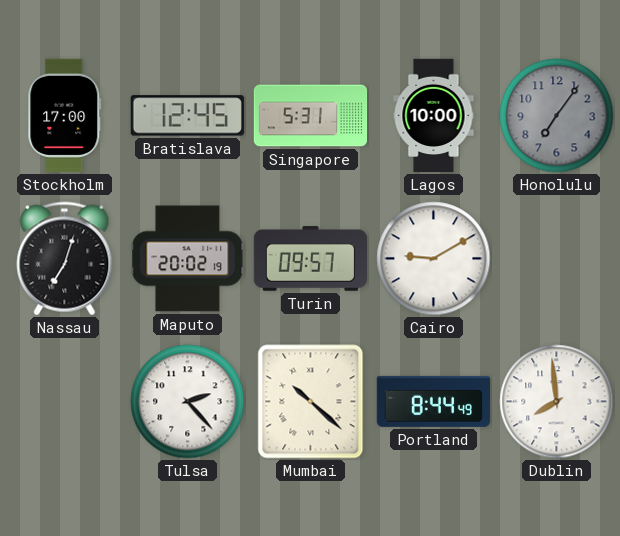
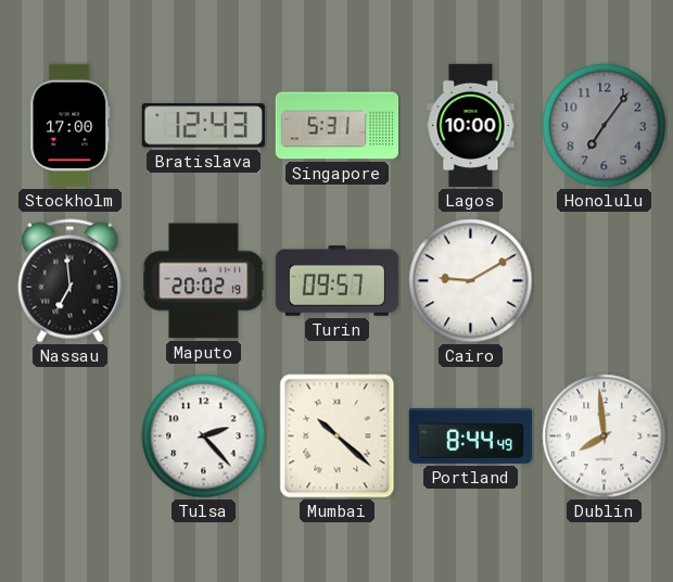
Bratislava: 12:45 -> 12:43
Nassau: 7:03 -> 6:59
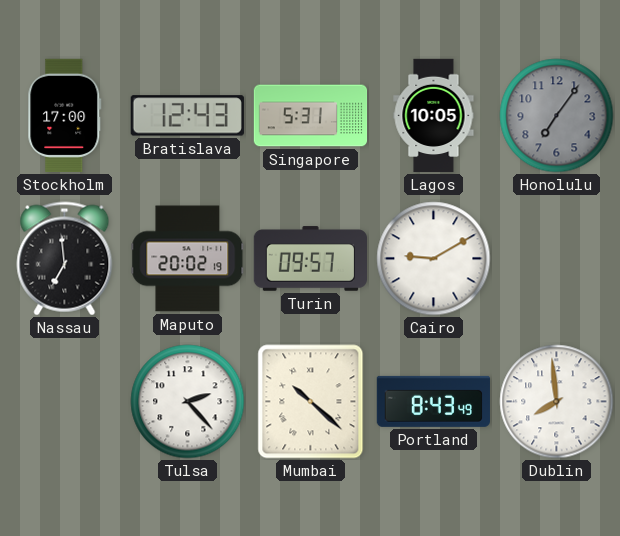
Lagos: 10:00 -> 10:05
Portland: 8:44 -> 8:43
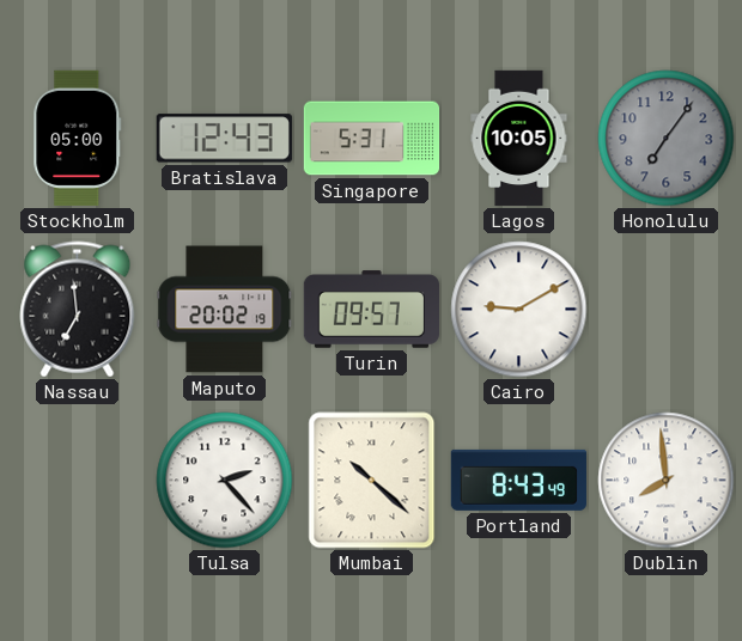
Stockholm: 17:00 -> 05:00
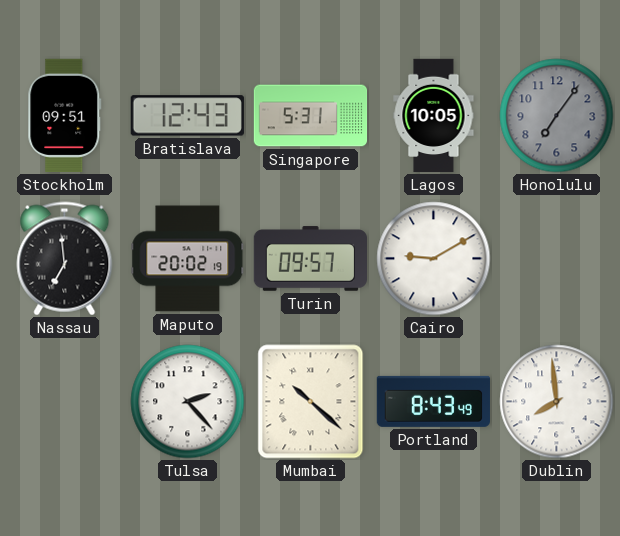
Stockholm: 05:00 -> 09:51
